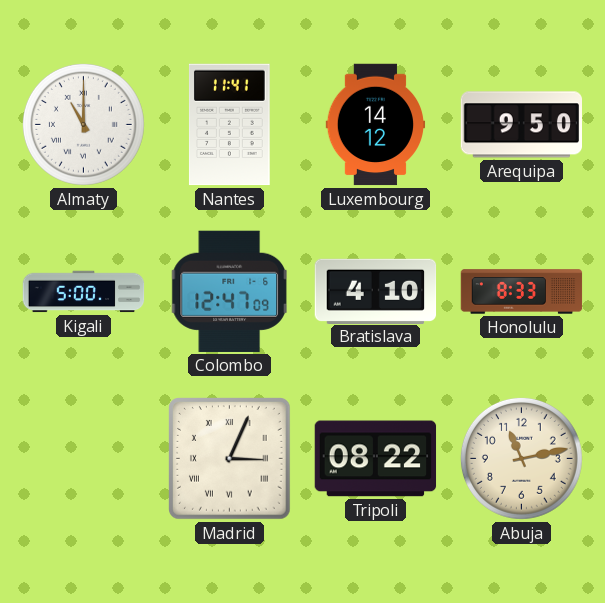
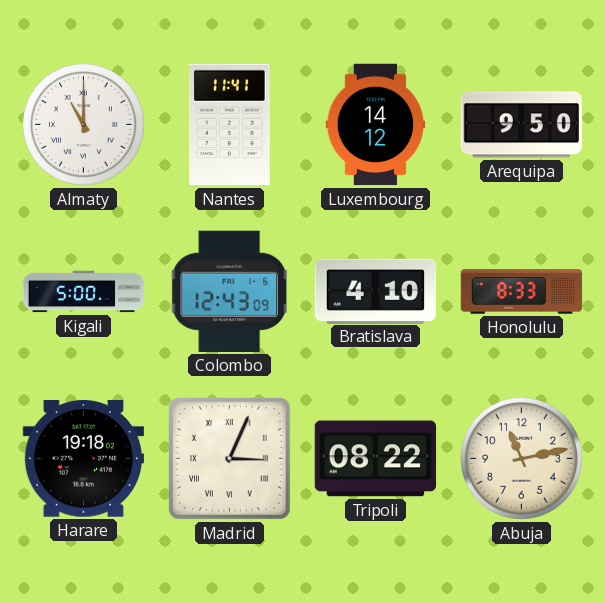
Colombo: 12:47 -> 12:43
Harare: none -> 19:18
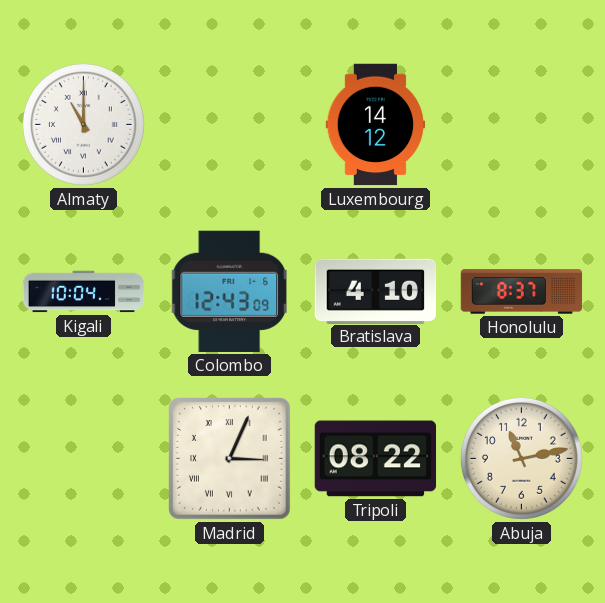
Nantes: 11:41 -> none
Arequipa: 9:50 -> none
Kigali: 5:00 -> 10:04
Honolulu: 8:33 -> 8:37
Harare: 19:18 -> none
